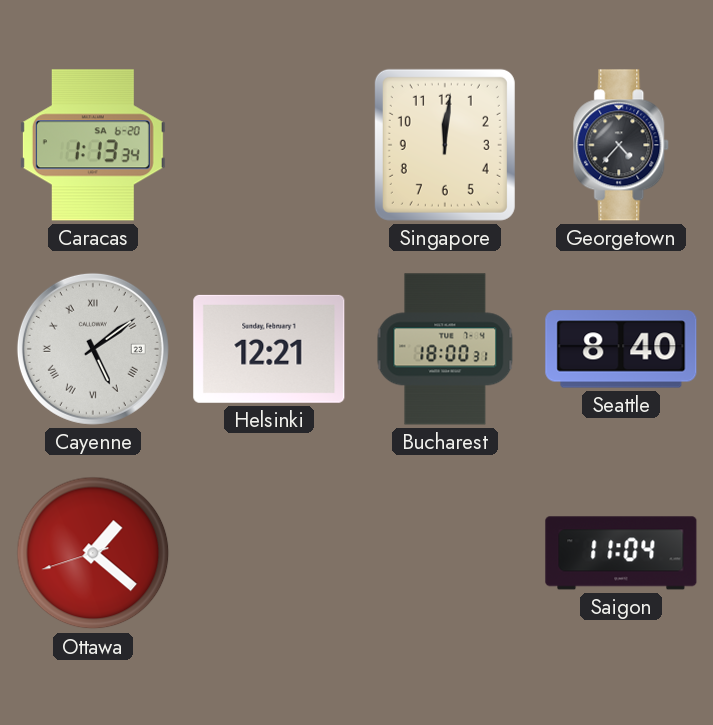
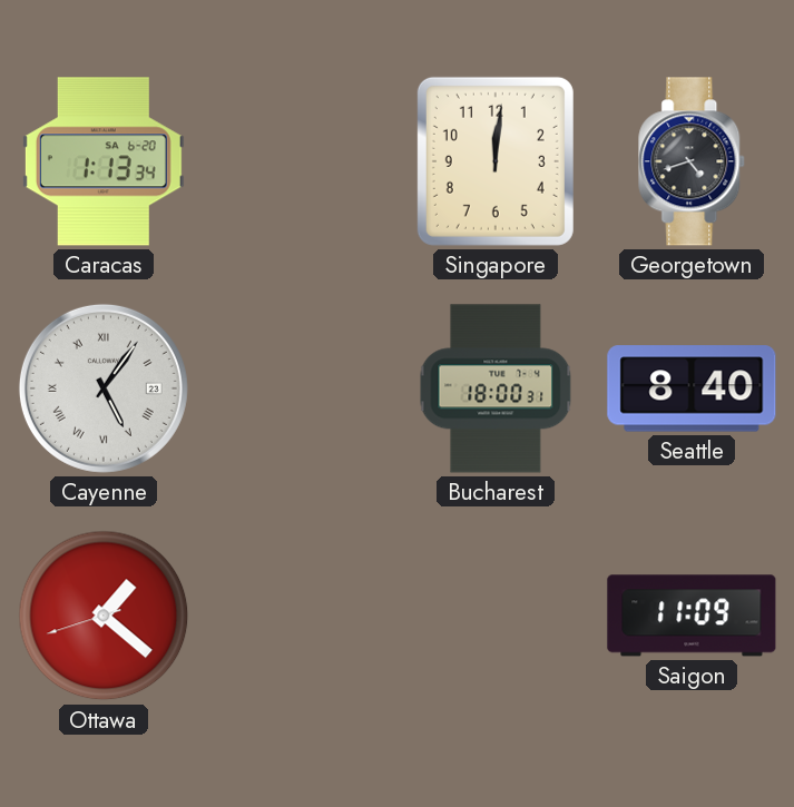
Georgetown: 4:37 -> 4:42
Cayenne: 5:09 -> 5:06
Helsinki: 12:21 -> none
Saigon: 11:04 -> 11:09
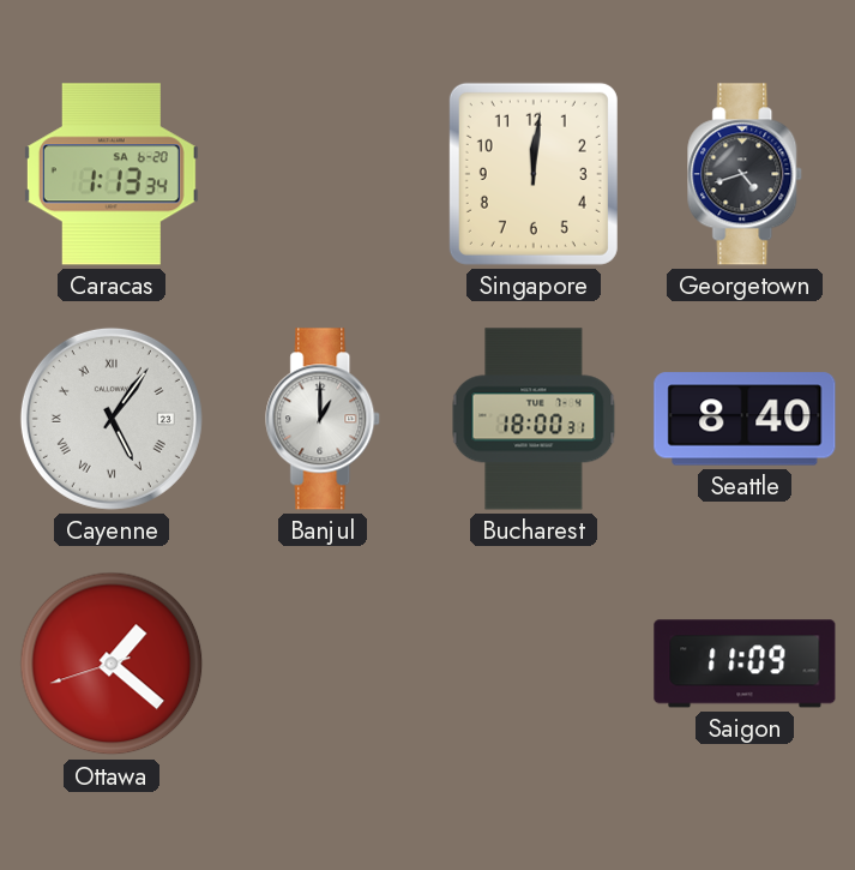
Banjul: none -> 1:00
